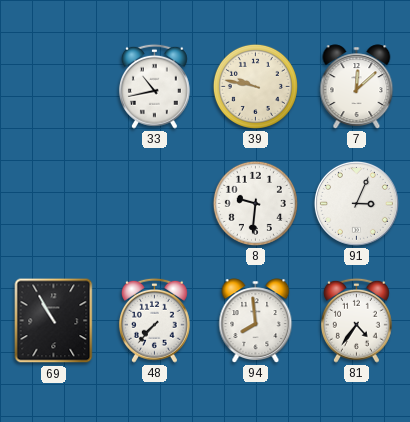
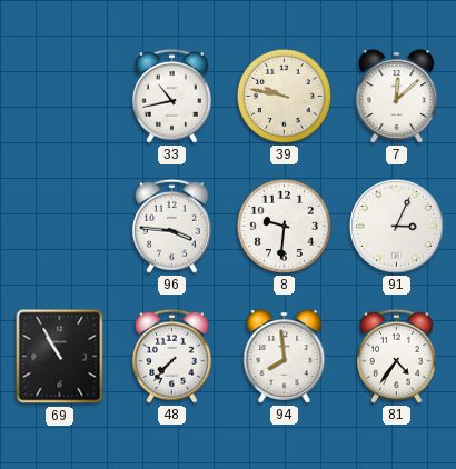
96: none -> 3:46
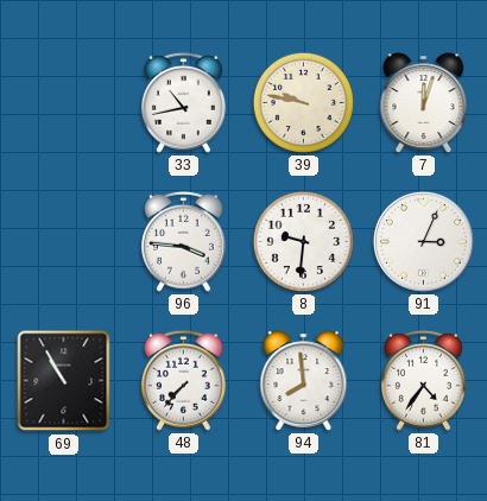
7: 12:08 -> 12:03
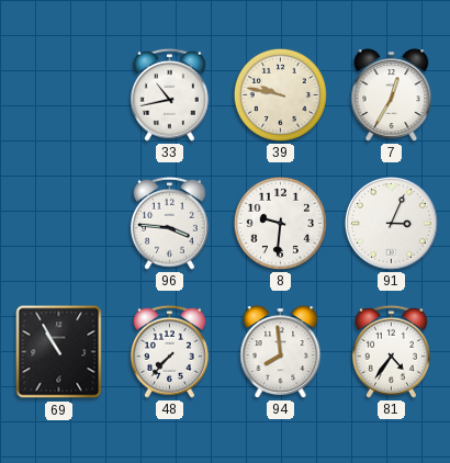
7: 12:03 -> 12:35
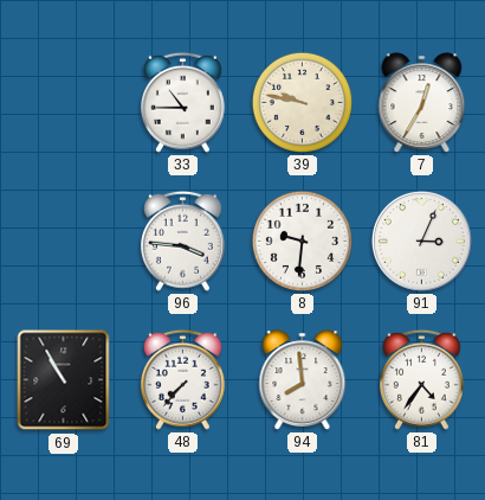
33: 10:43 -> 10:45
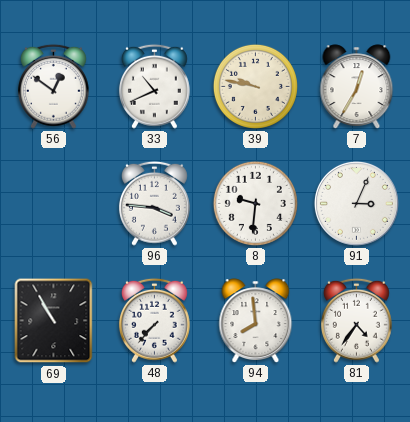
56: none -> 12:51
33: 10:45 -> 10:41
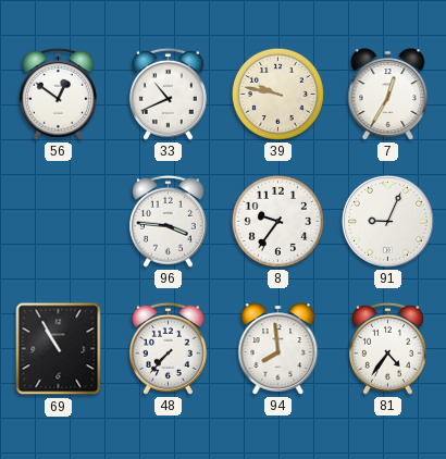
8: 9:31 -> 9:36
91: 3:04 -> 9:04
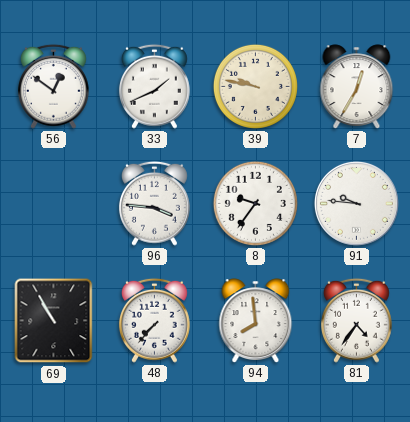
33: 10:41 -> 1:41
91: 9:04 -> 9:46
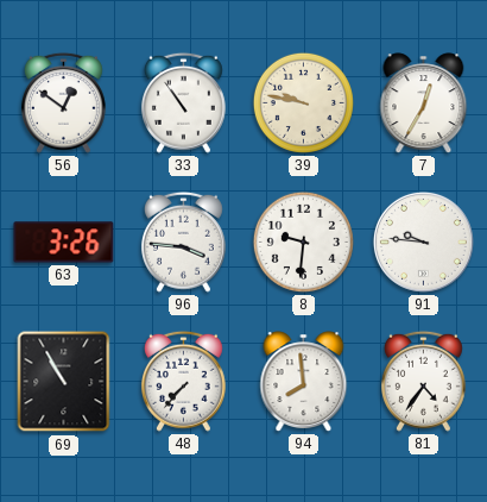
33: 1:41 -> 10:54
63: none -> 3:26
8: 9:36 -> 9:31
